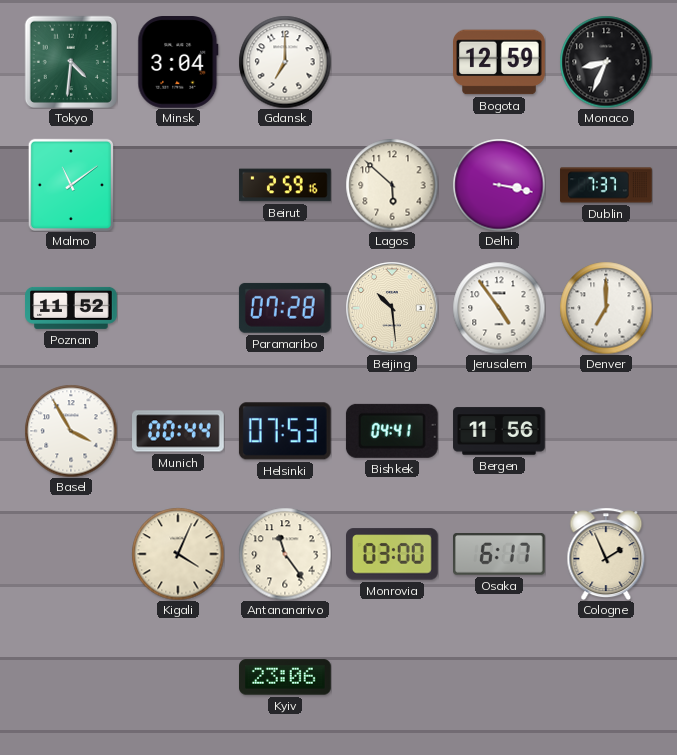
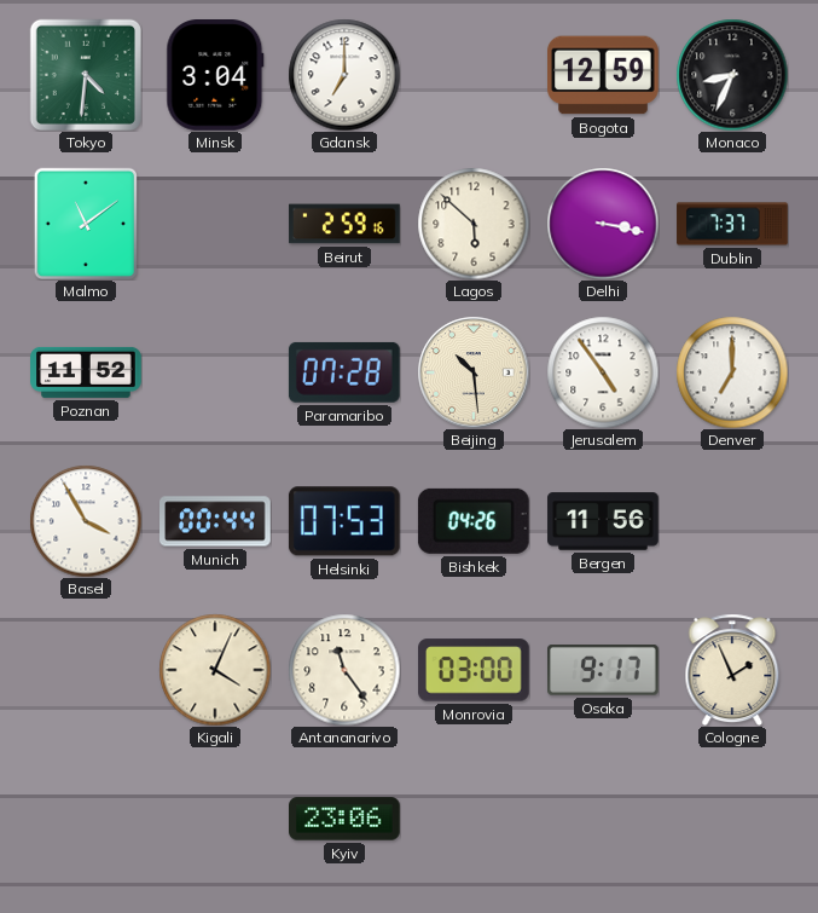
Bishkek: 04:41 -> 04:26
Osaka: 6:17 -> 9:17
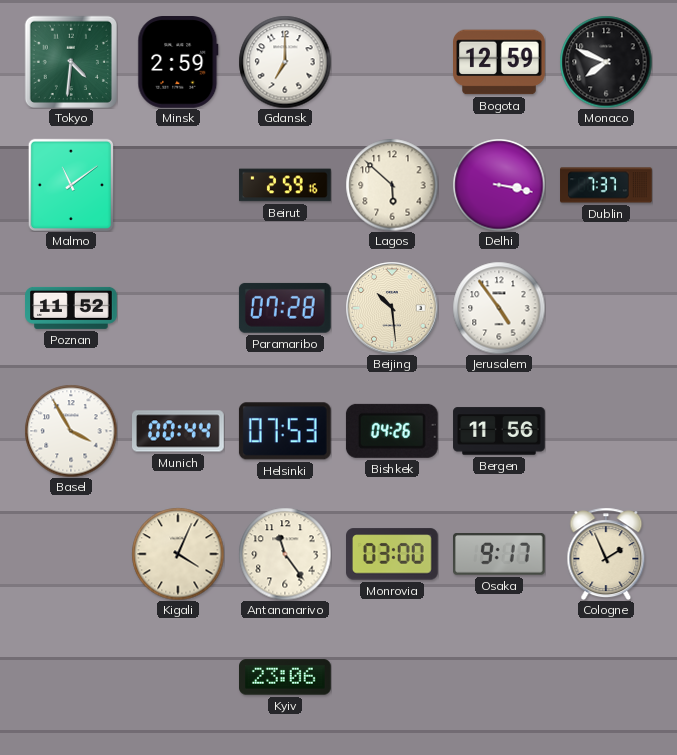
Minsk: 3:04 -> 2:59
Monaco: 8:34 -> 7:49
Denver: 7:00 -> none
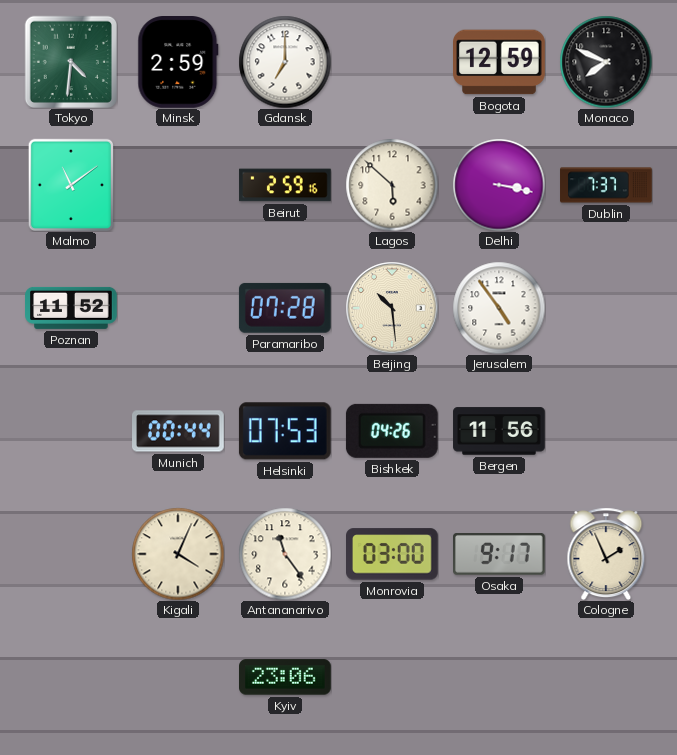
Basel: 3:55 -> none
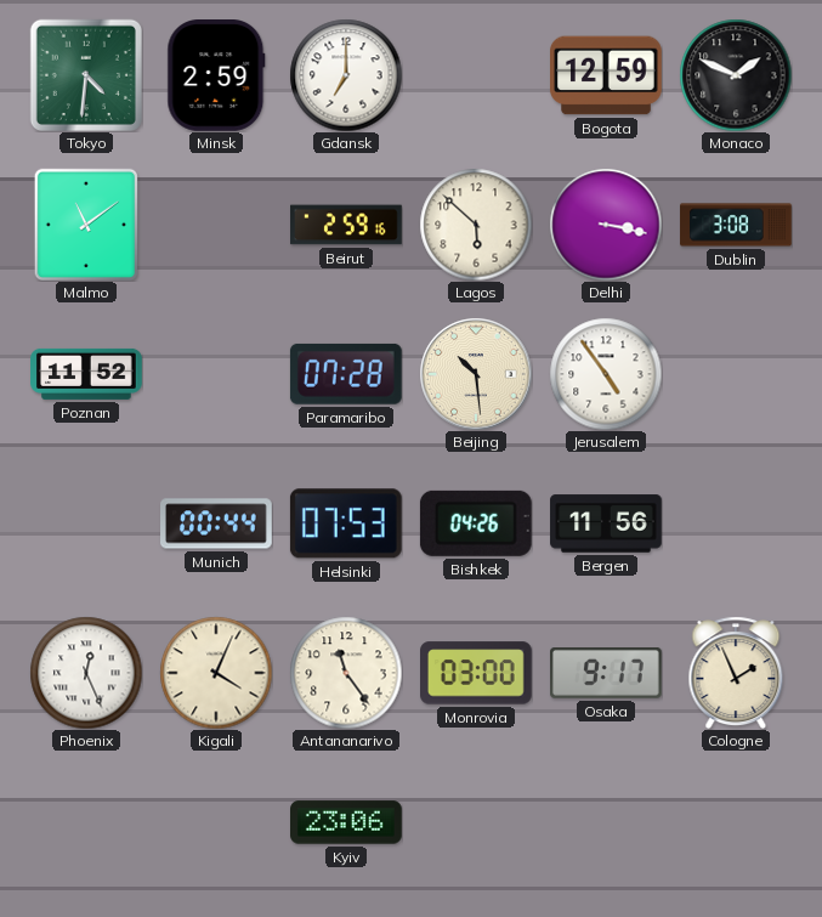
Monaco: 7:49 -> 1:49
Dublin: 7:37 -> 3:08
Phoenix: none -> 12:26
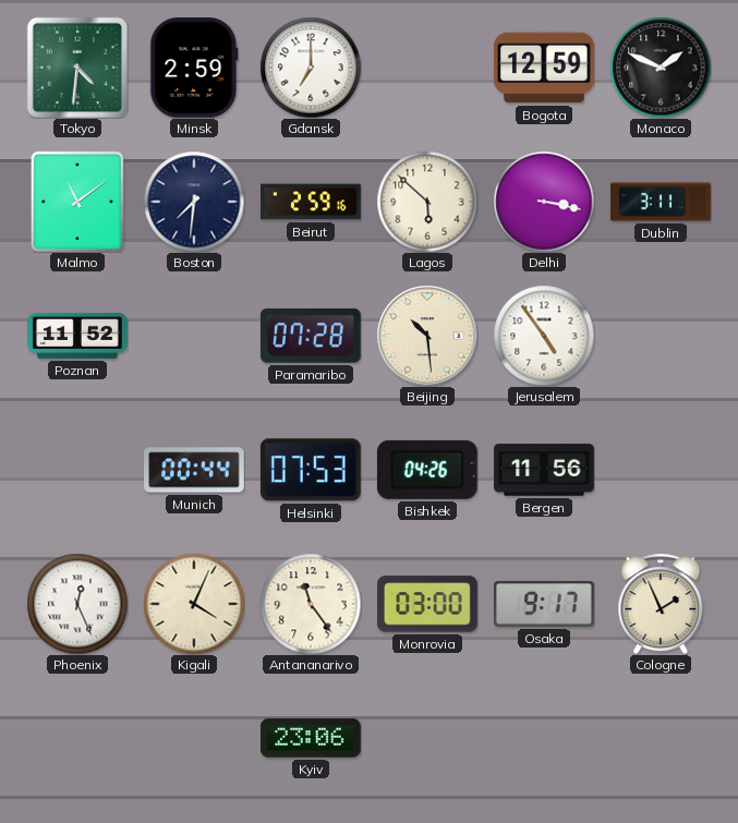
Boston: none -> 7:31
Dublin: 3:08 -> 3:11
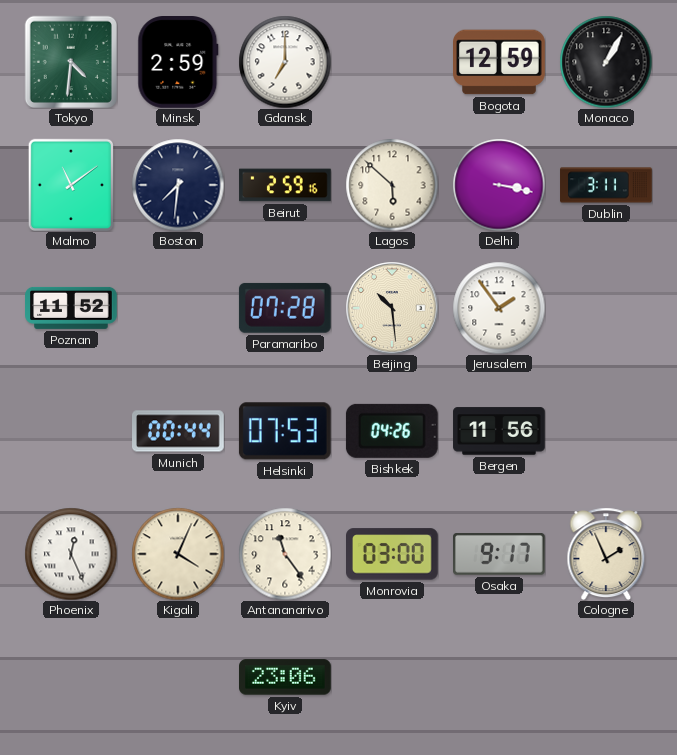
Monaco: 1:49 -> 1:05
Jerusalem: 4:54 -> 1:54
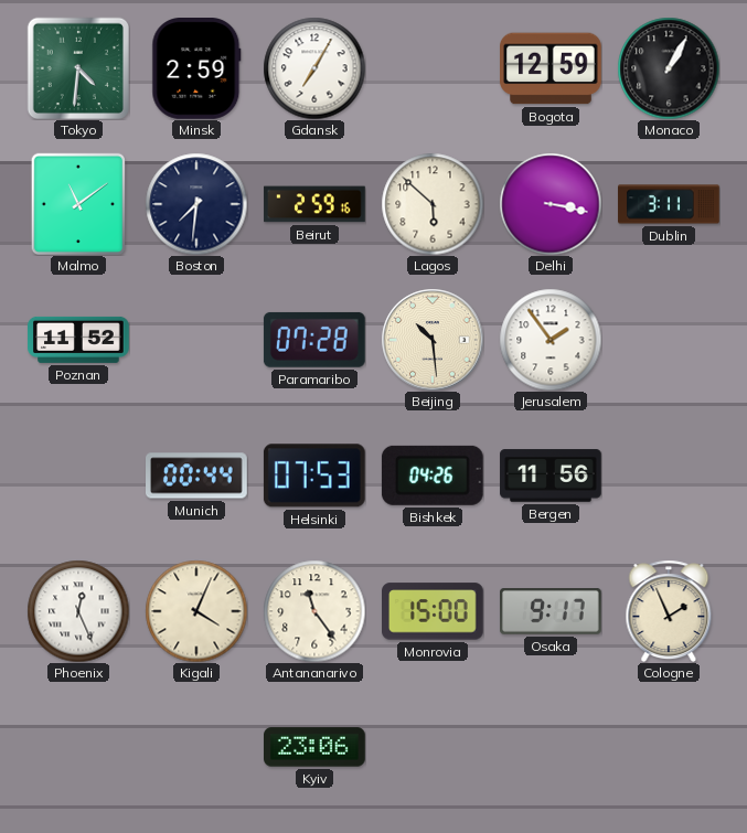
Gdansk: 7:00 -> 7:05
Monrovia: 03:00 -> 15:00
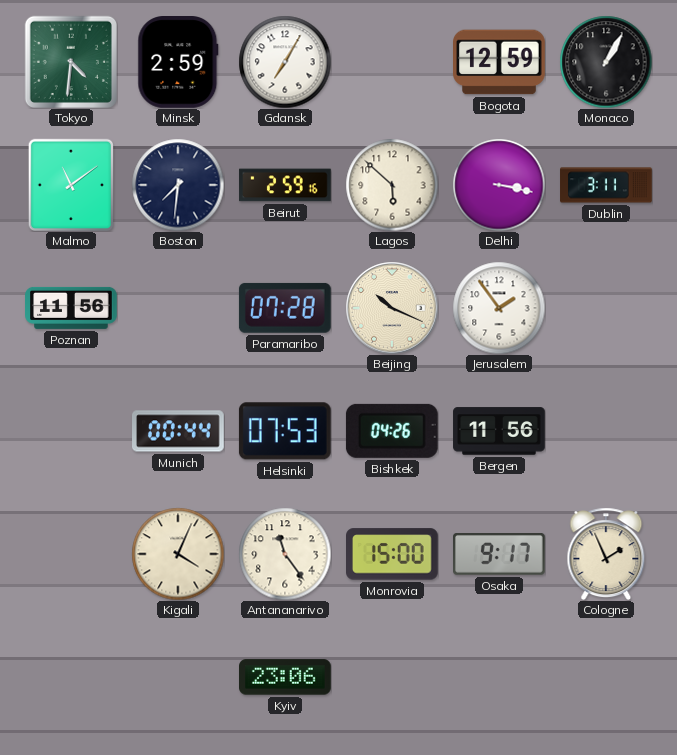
Poznan: 11:52 -> 11:56
Beijing: 10:29 -> 10:19
Phoenix: 12:26 -> none
